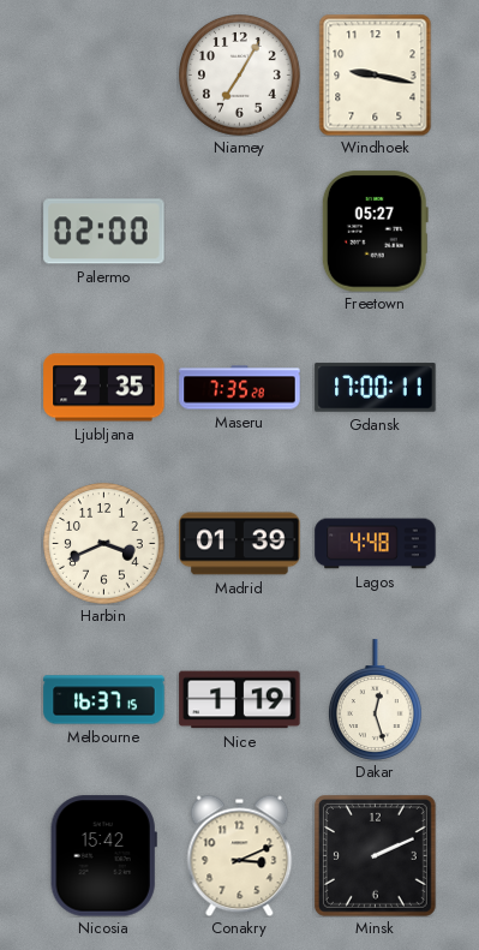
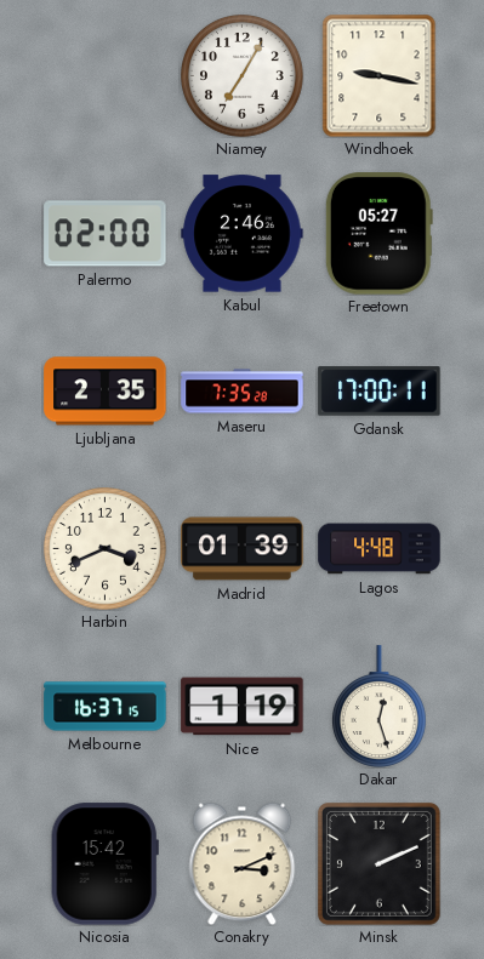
Kabul: none -> 2:46
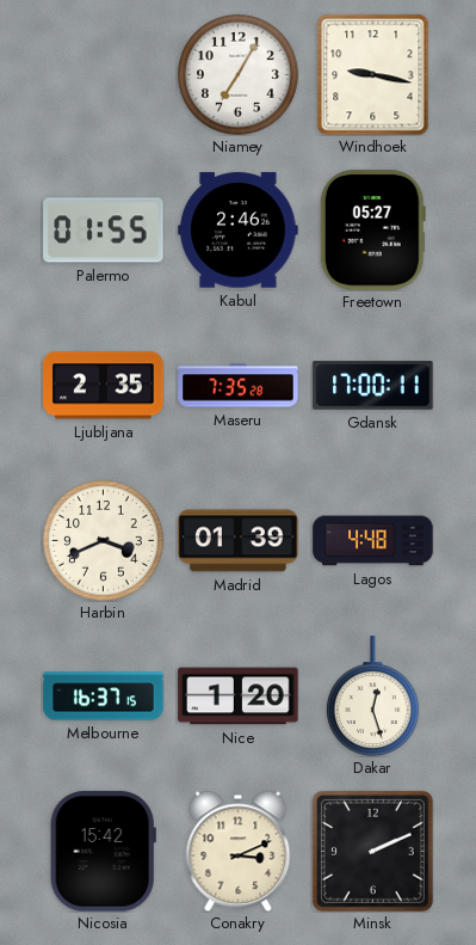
Palermo: 02:00 -> 01:55
Nice: 1:19 -> 1:20
